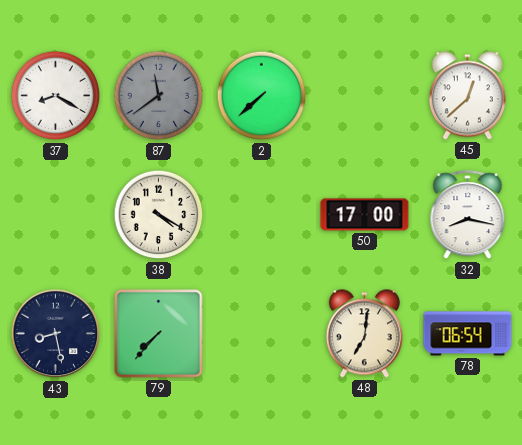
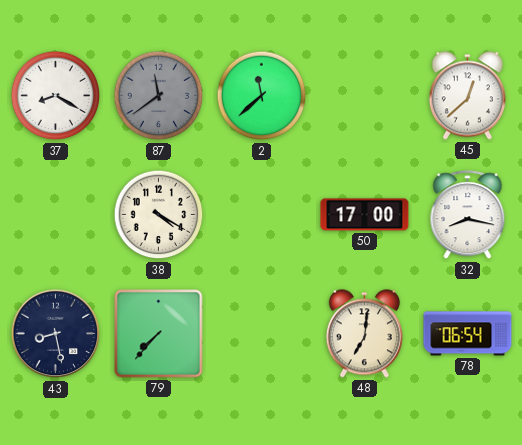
2: 7:38 -> 11:38
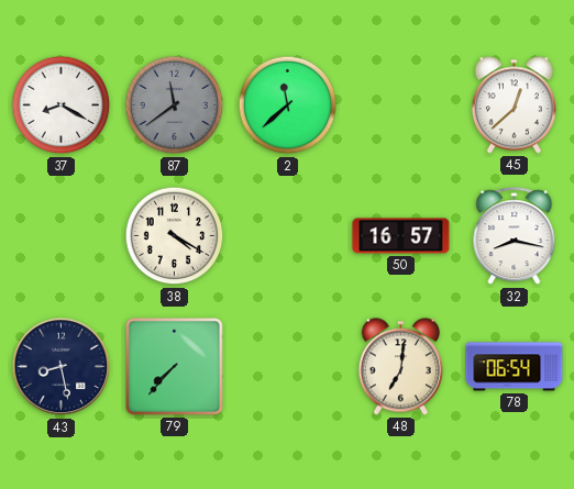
50: 17:00 -> 16:57
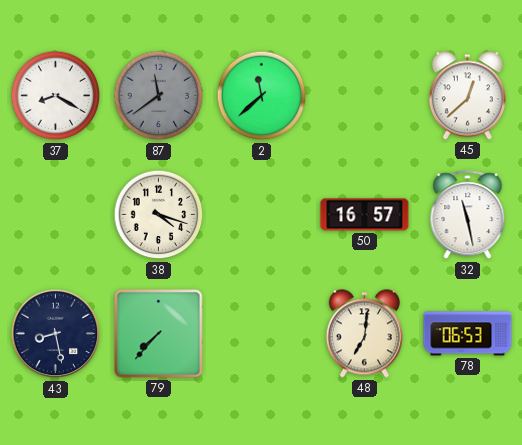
38: 4:20 -> 4:18
32: 8:17 -> 11:28
78: 06:54 -> 06:53
